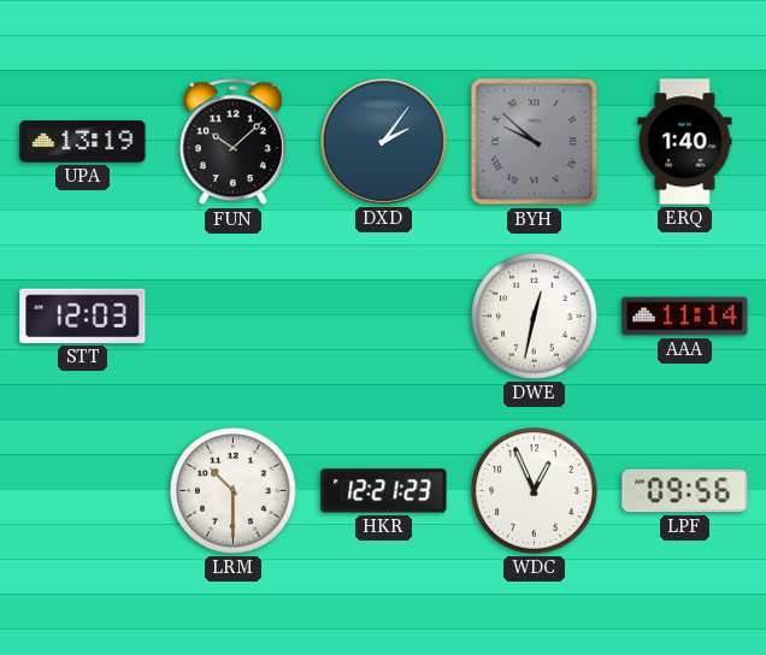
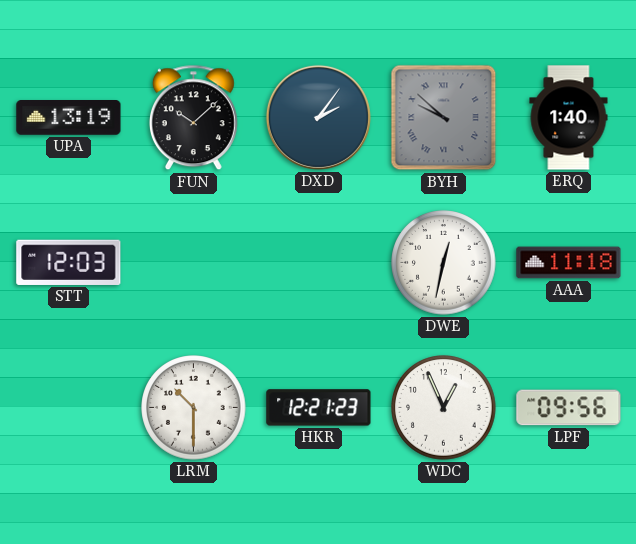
AAA: 11:14 -> 11:18
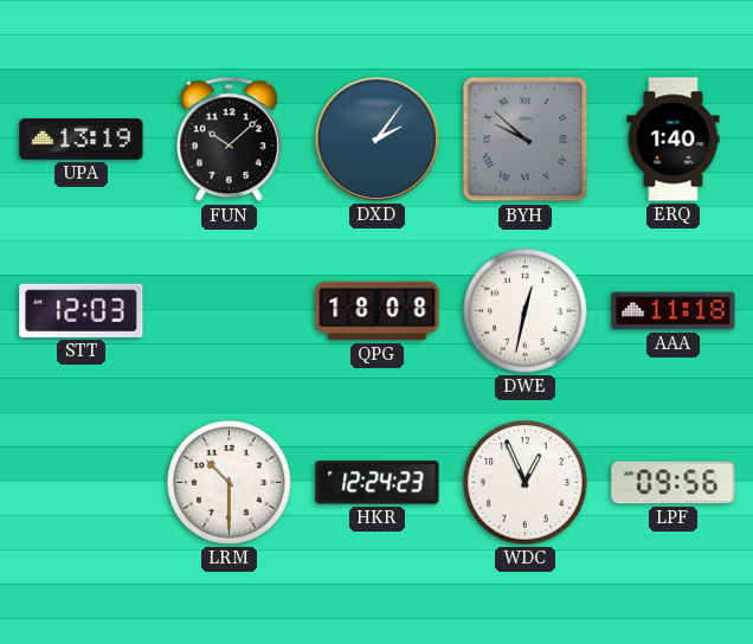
QPG: none -> 18:08
HKR: 12:21 -> 12:24
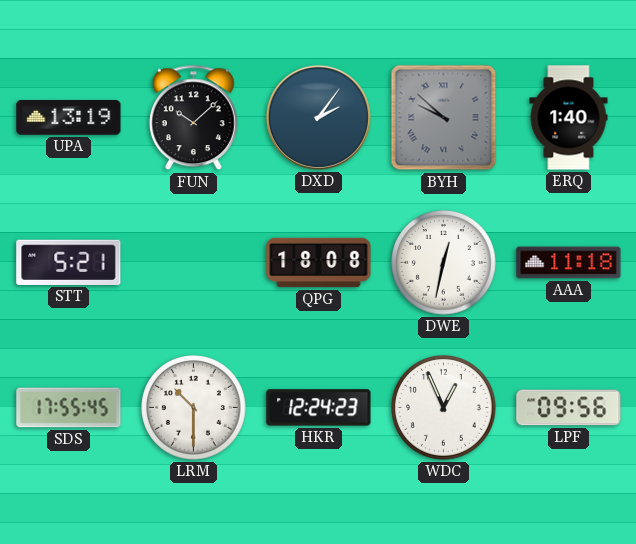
STT: 12:03 -> 5:21
SDS: none -> 17:55
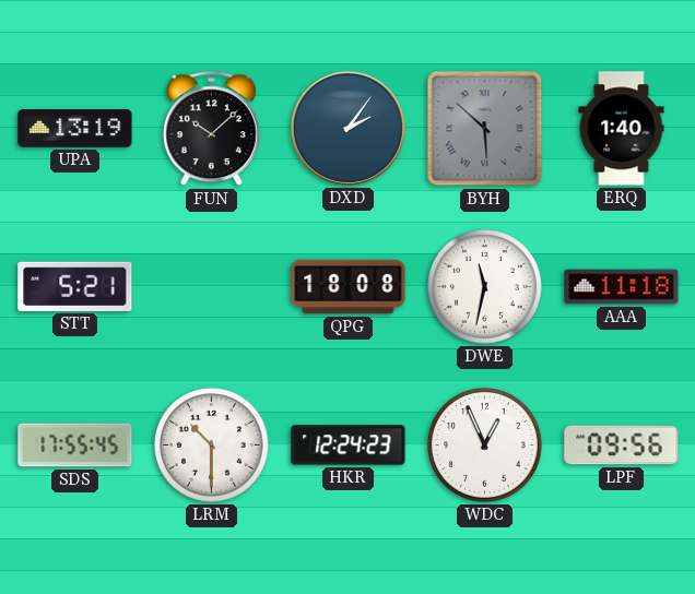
BYH: 9:52 -> 5:52
DWE: 12:32 -> 11:32
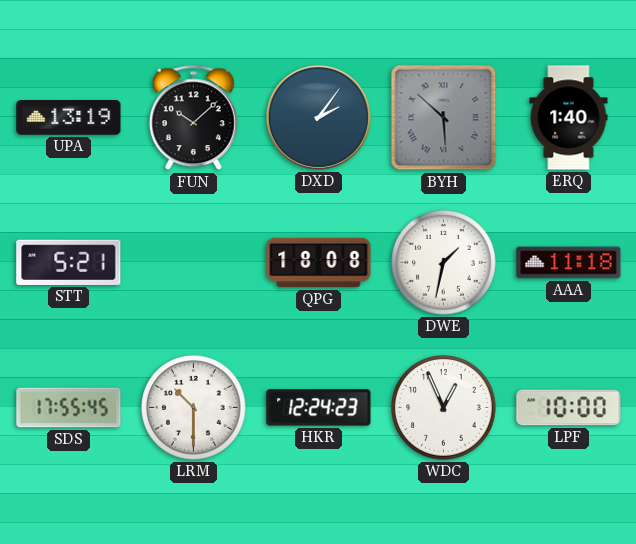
DWE: 11:32 -> 1:32
LPF: 09:56 -> 10:00
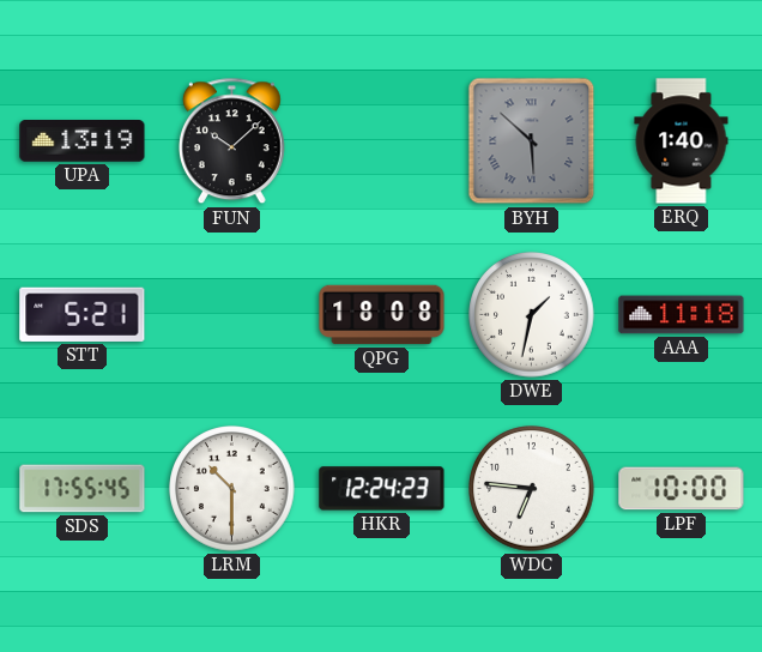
DXD: 2:06 -> none
WDC: 12:56 -> 6:46
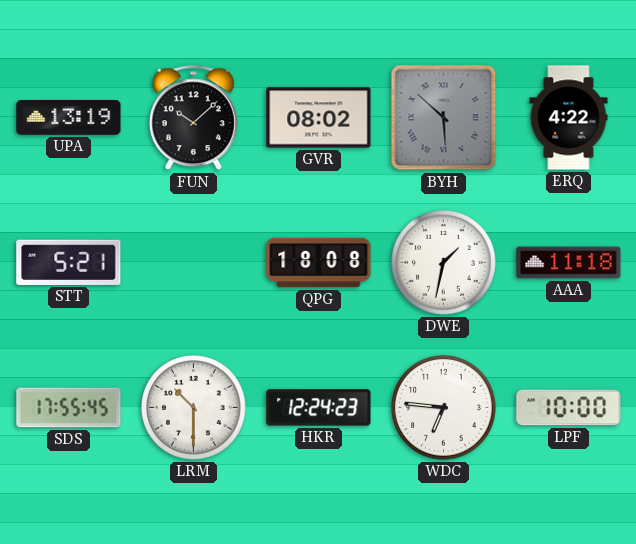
GVR: none -> 08:02
ERQ: 1:40 -> 4:22
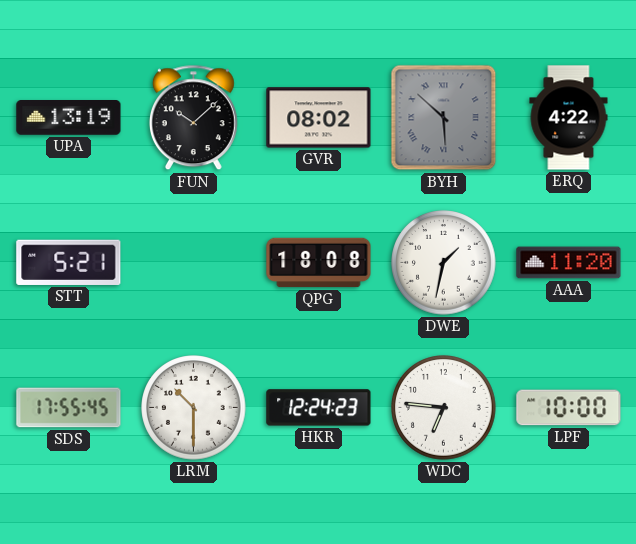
AAA: 11:18 -> 11:20
